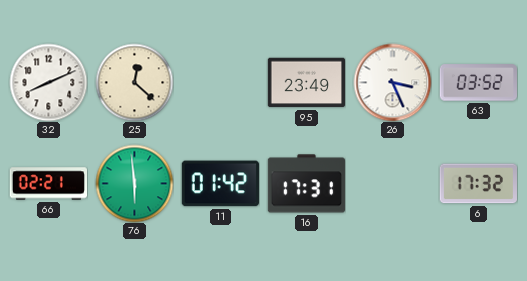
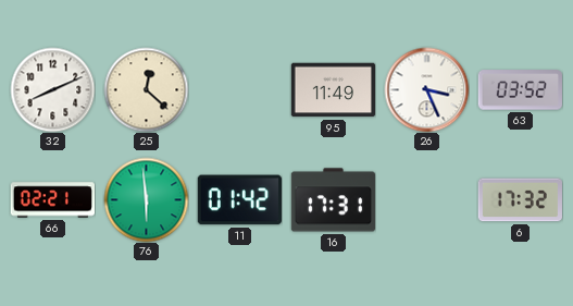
95: 23:49 -> 11:49
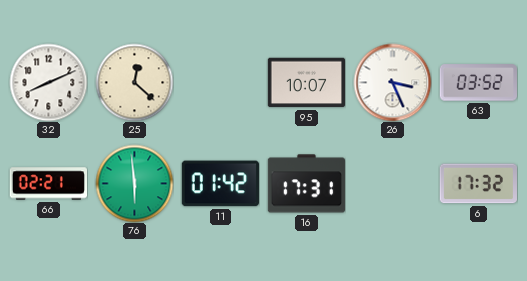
95: 11:49 -> 10:07
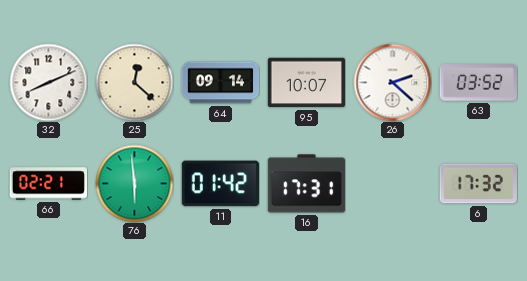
64: none -> 09:14
26: 3:26 -> 2:22
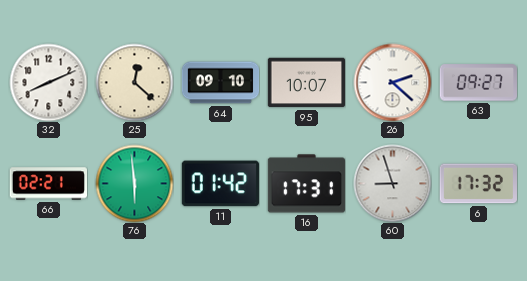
64: 09:14 -> 09:10
63: 03:52 -> 09:27
60: none -> 8:57
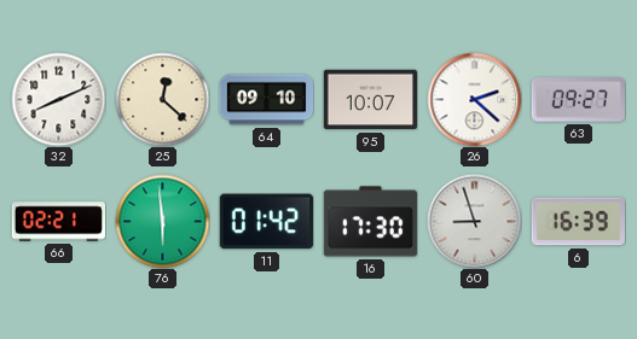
16: 17:31 -> 17:30
6: 17:32 -> 16:39
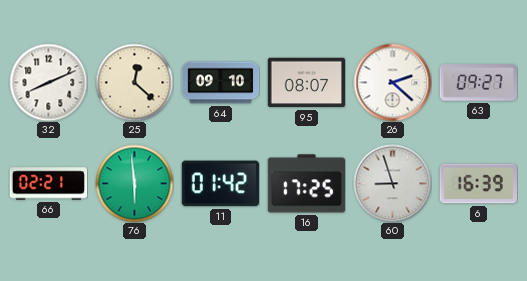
95: 10:07 -> 08:07
16: 17:30 -> 17:25
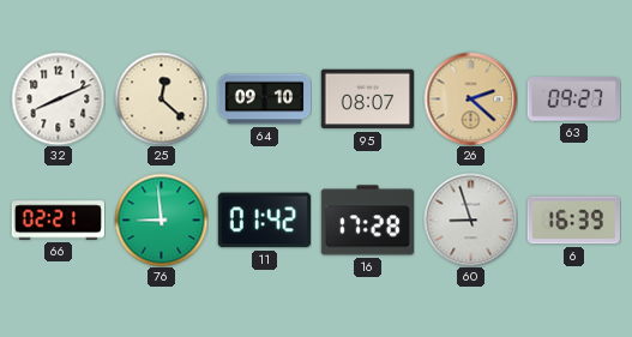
26 dial: white -> champagne
76: 5:59 -> 8:59
16: 17:25 -> 17:28
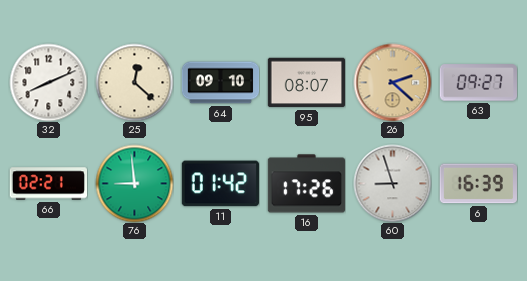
16: 17:28 -> 17:26
